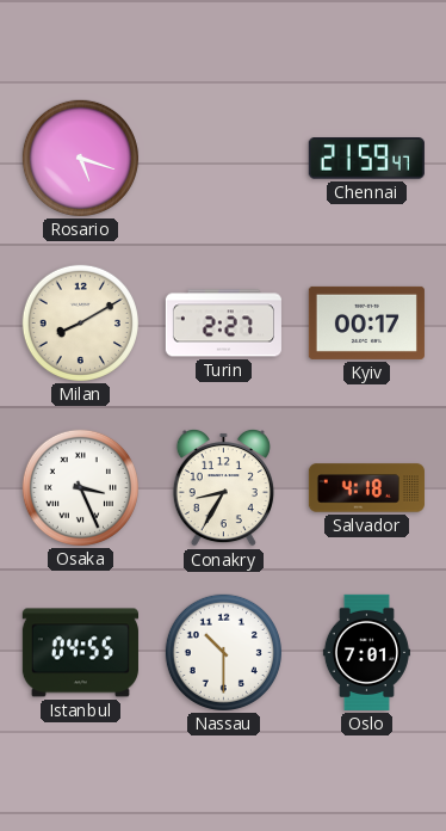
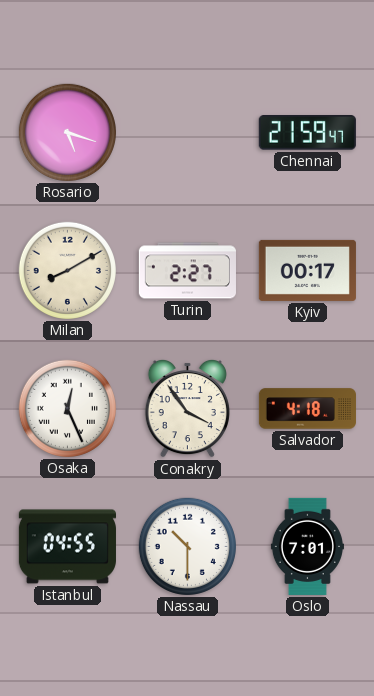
Osaka: 3:26 -> 12:26
Conakry: 8:35 -> 3:54
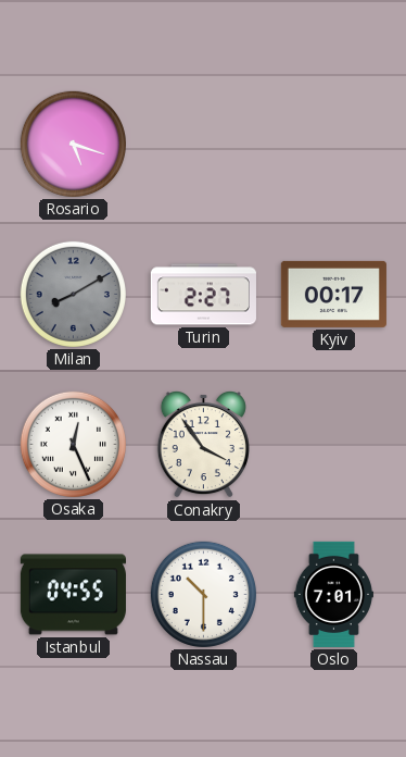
Chennai: 21:59 -> none
Milan dial: cream -> grey
Salvador: 4:18 -> none
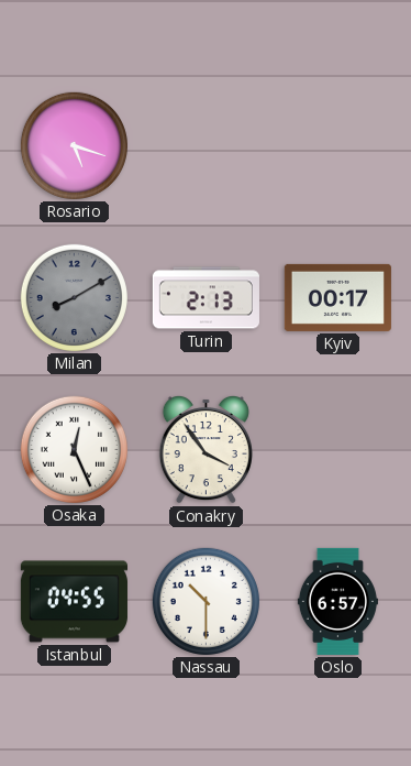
Turin: 2:27 -> 2:13
Oslo: 7:01 -> 6:57
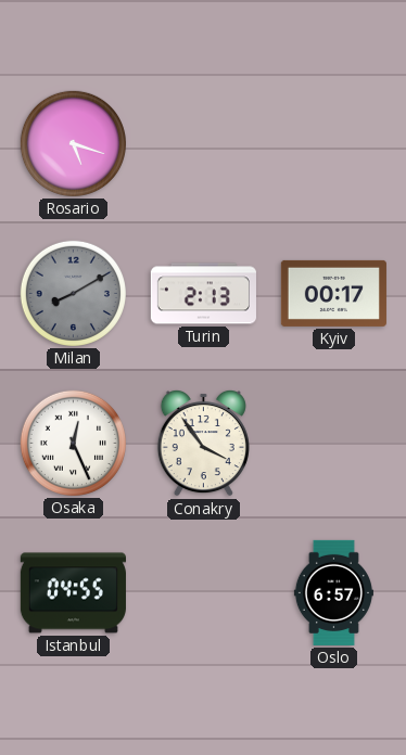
Nassau: 10:30 -> none
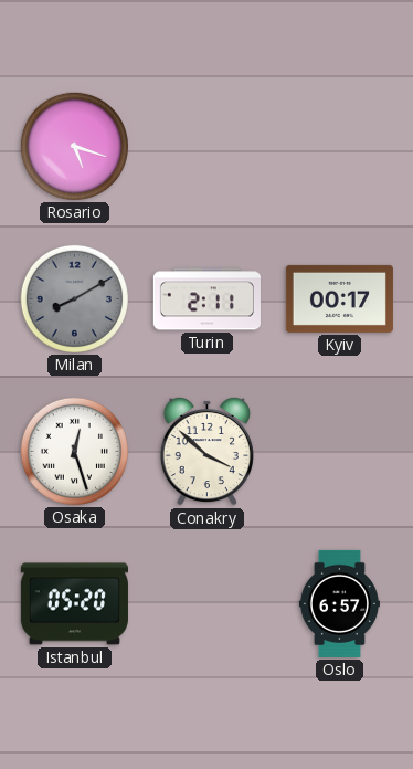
Turin: 2:13 -> 2:11
Osaka: 12:26 -> 12:27
Conakry: 3:54 -> 3:52
Istanbul: 04:55 -> 05:20
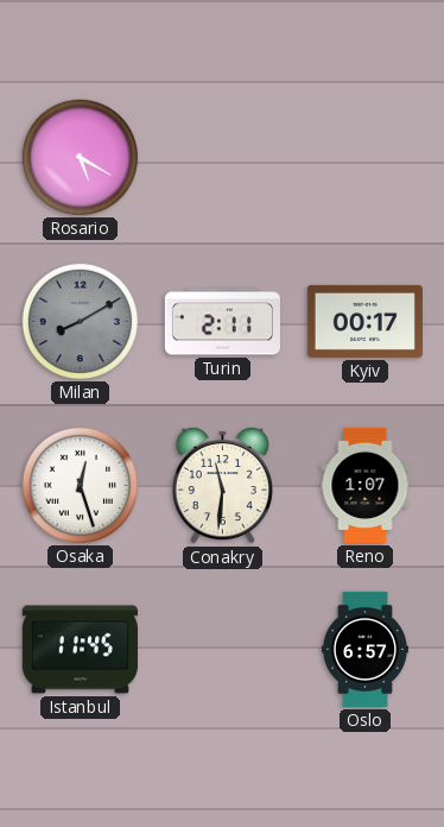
Rosario: 5:18 -> 5:20
Conakry: 3:52 -> 11:31
Reno: none -> 1:07
Istanbul: 05:20 -> 11:45
